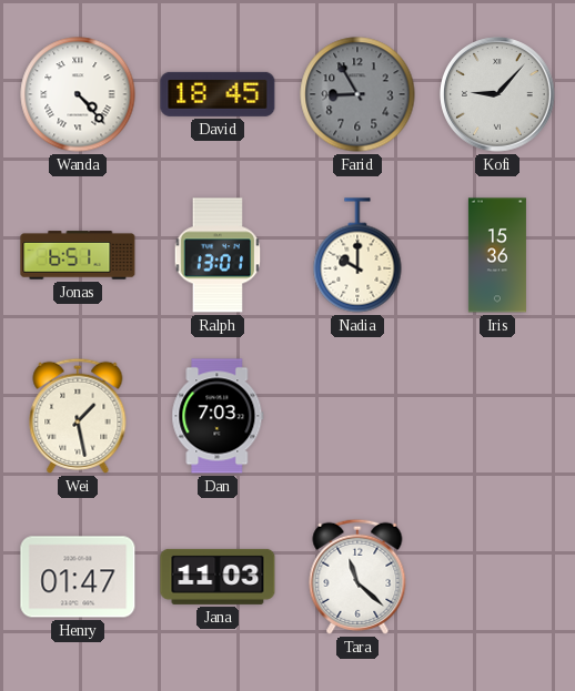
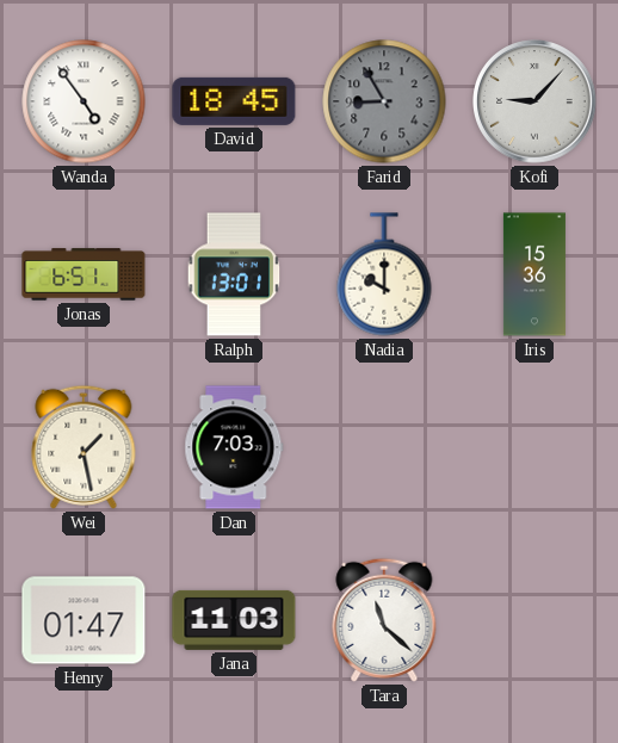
Wanda: 4:23 -> 4:54
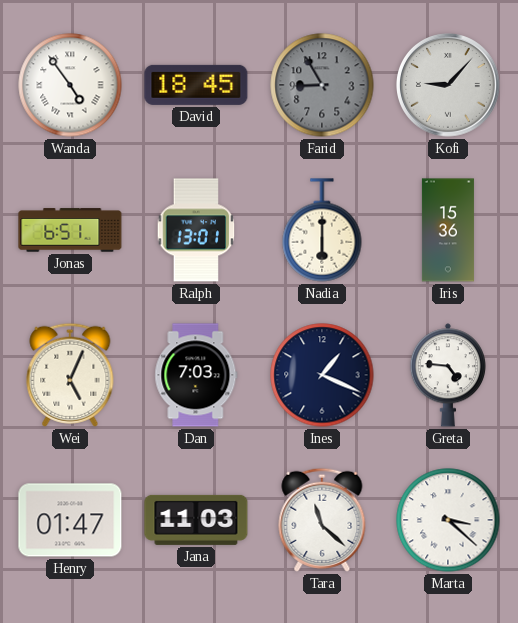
Nadia: 10:00 -> 6:00
Wei: 1:28 -> 5:04
Ines: none -> 1:19
Greta: none -> 4:46
Marta: none -> 3:22
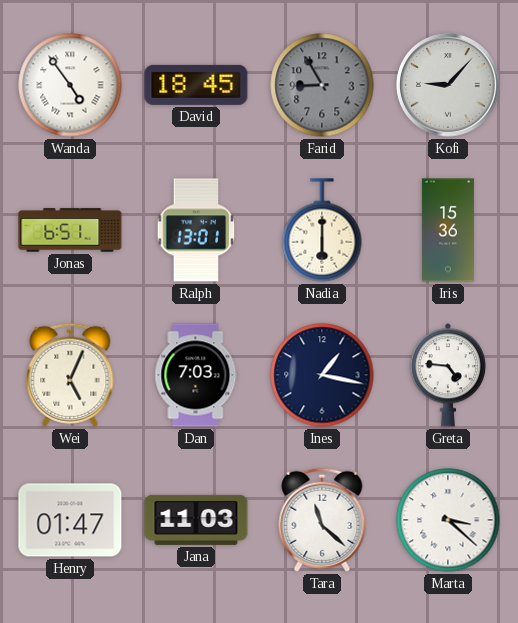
Ines: 1:19 -> 1:17
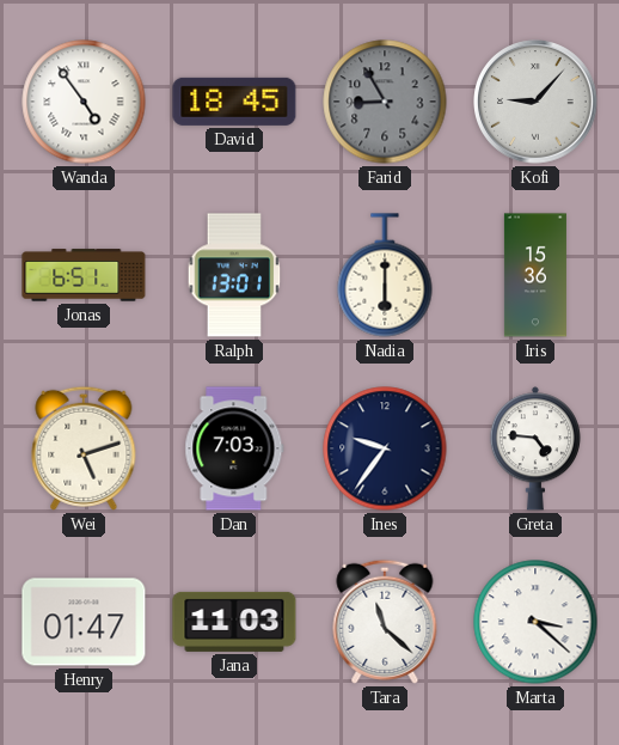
Wei: 5:04 -> 5:12
Ines: 1:17 -> 9:36
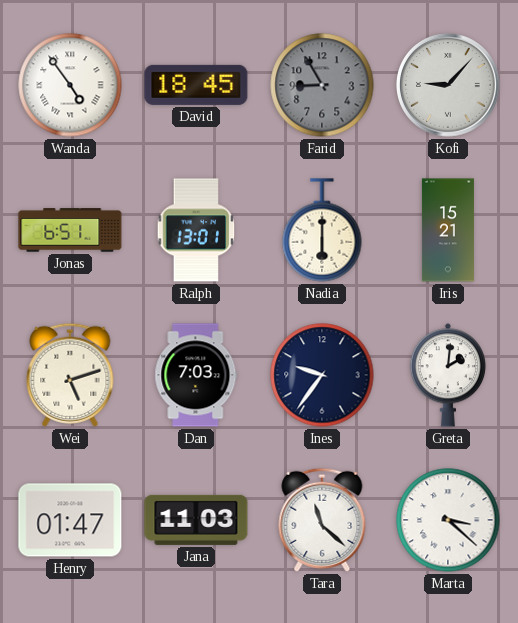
Iris: 15:36 -> 15:21
Greta: 4:46 -> 2:01
